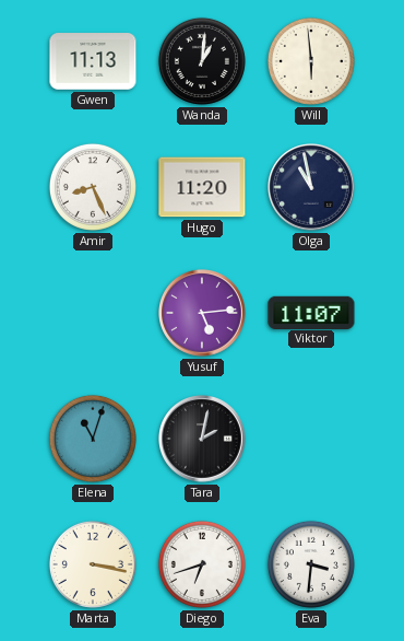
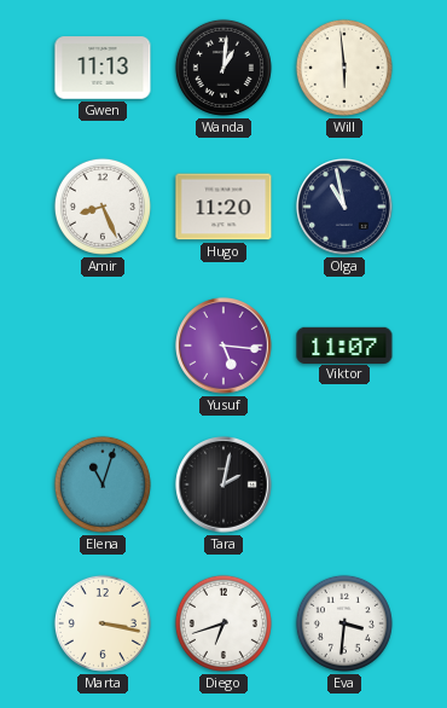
Yusuf: 5:14 -> 5:16
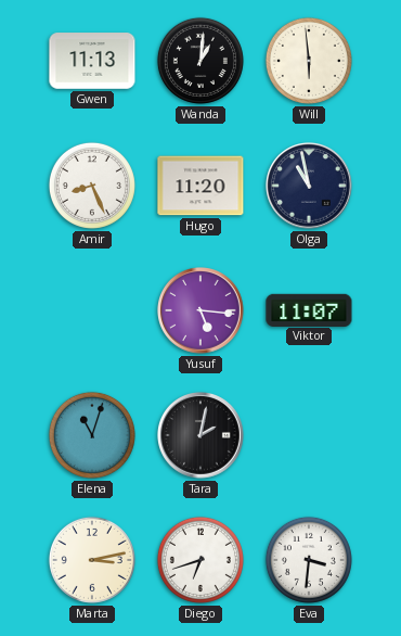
Marta: 3:17 -> 3:13
